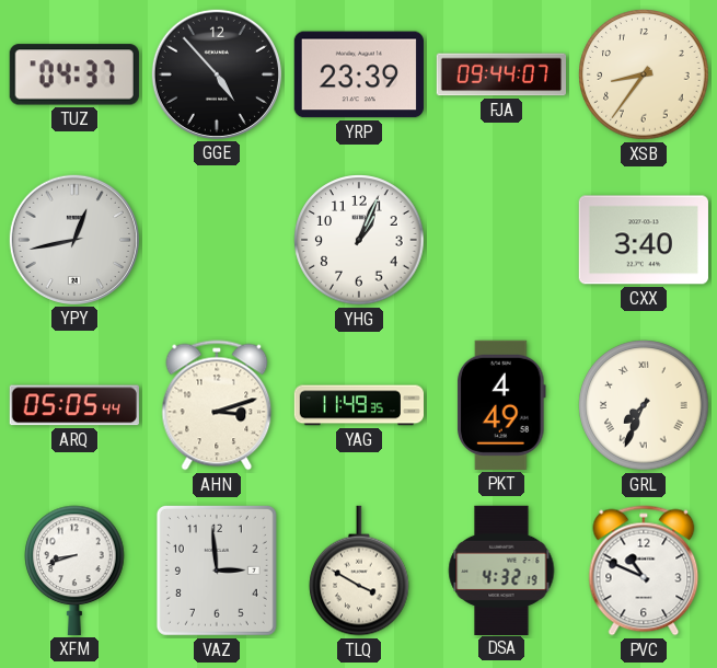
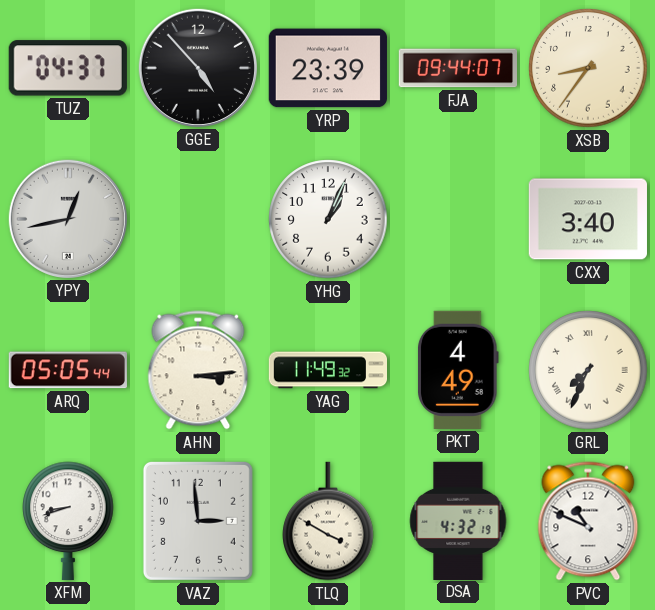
AHN: 3:12 -> 3:14
YAG: 11:49:35 -> 11:49:32
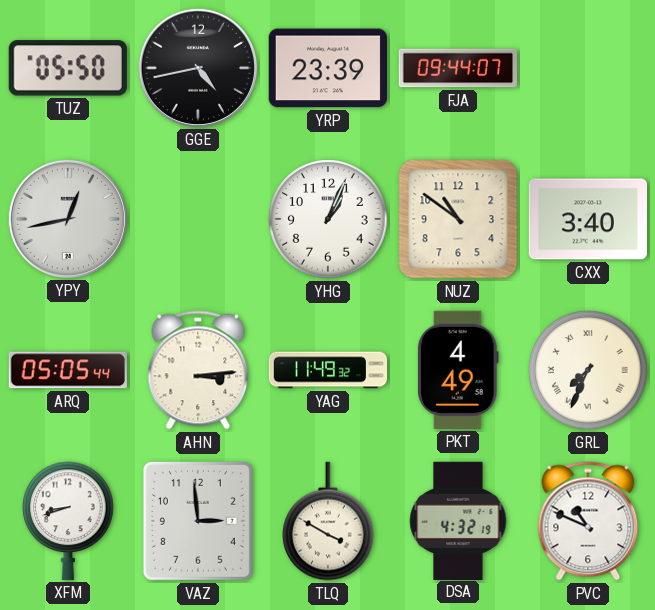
TUZ: 04:37 -> 05:50
GGE: 4:53 -> 4:43
XSB: 8:36 -> none
NUZ: none -> 10:51
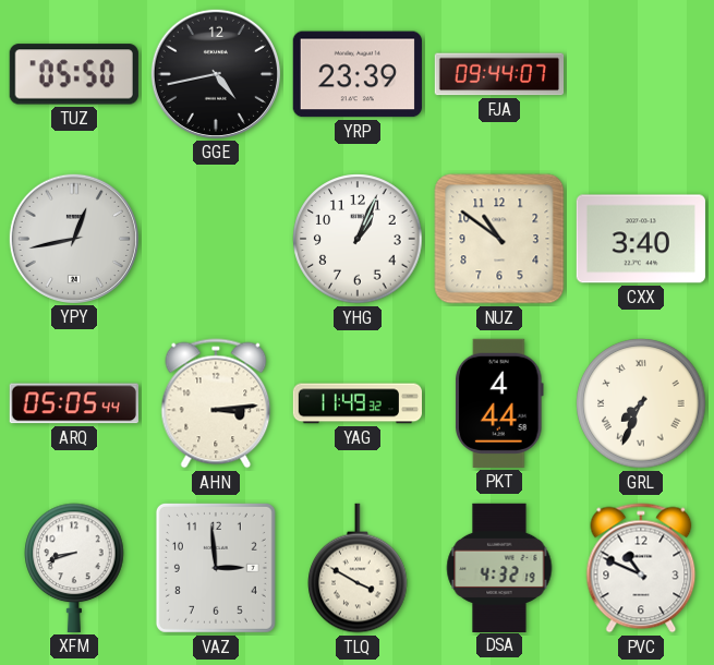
PKT: 4:49 -> 4:44
